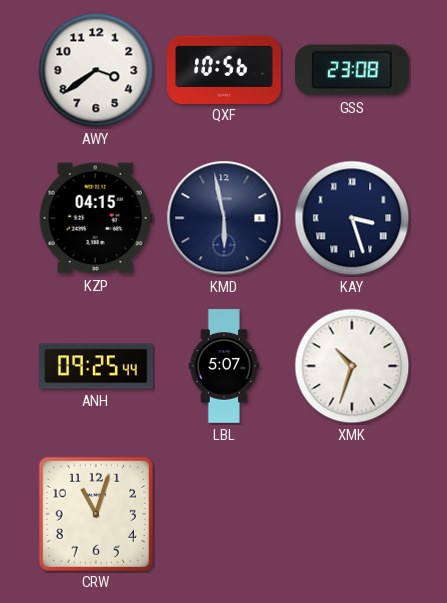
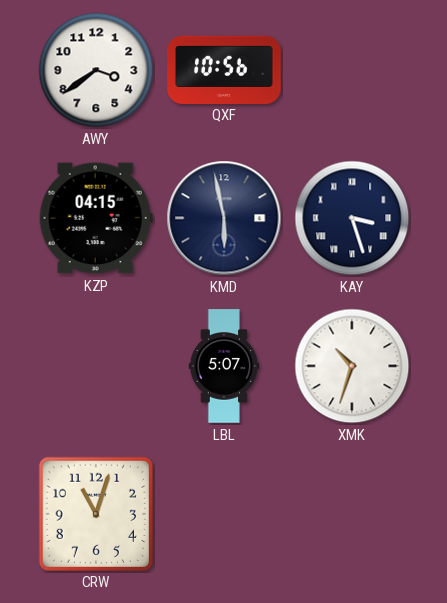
GSS: 23:08 -> none
ANH: 09:25 -> none
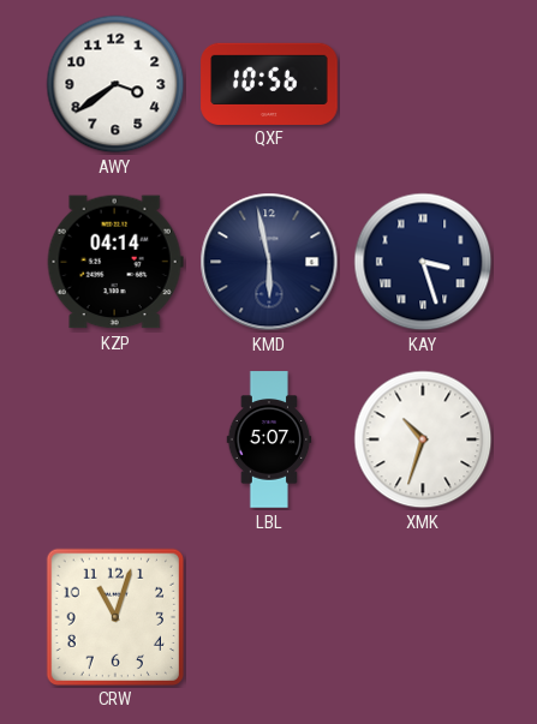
KZP: 04:15 -> 04:14
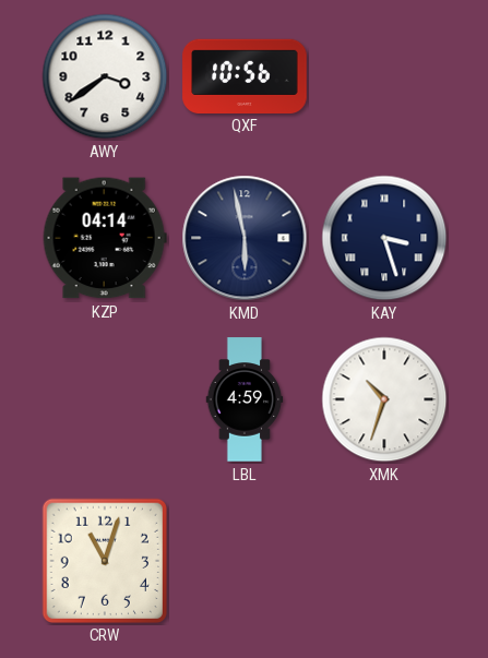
LBL: 5:07 -> 4:59
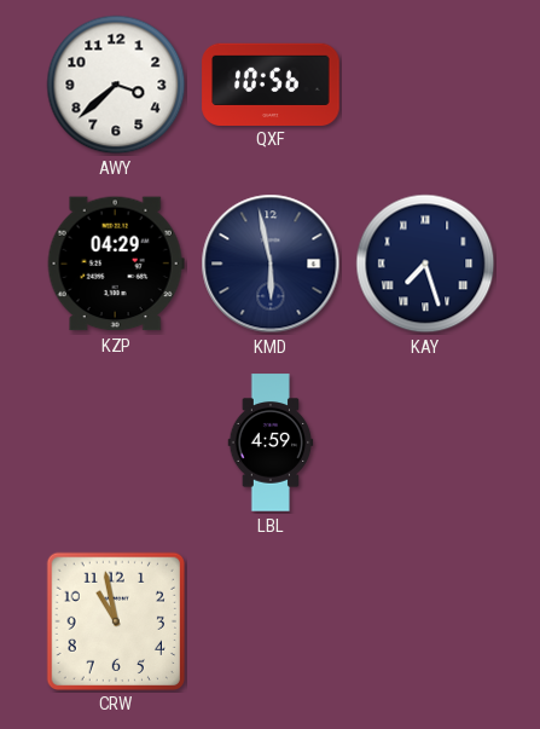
AWY: 3:39 -> 3:38
KZP: 04:14 -> 04:29
KAY: 3:27 -> 7:27
XMK: 10:33 -> none
CRW: 11:03 -> 10:58
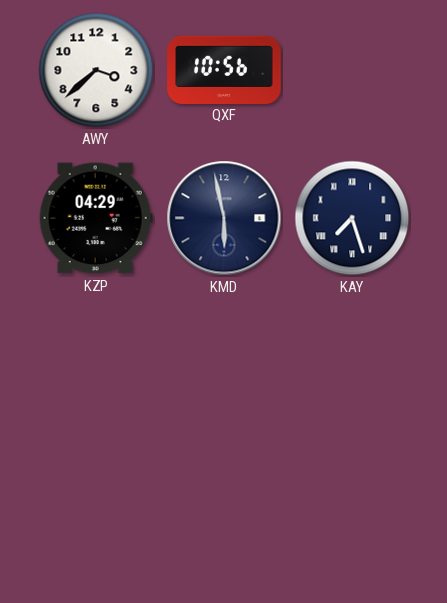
LBL: 4:59 -> none
CRW: 10:58 -> none
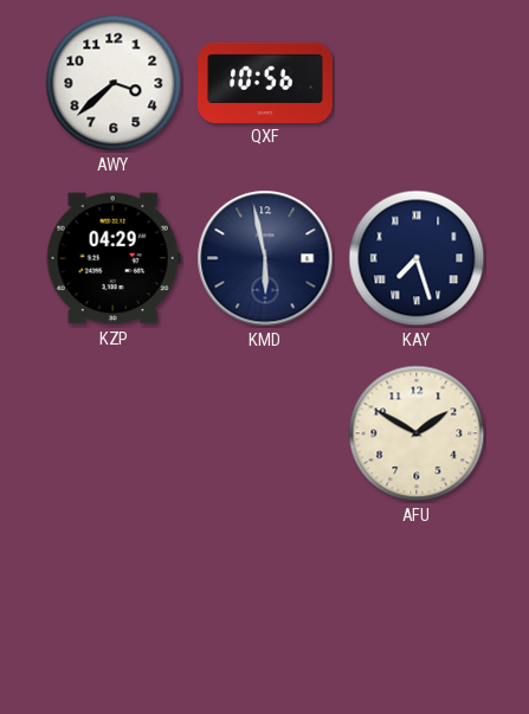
AFU: none -> 1:50
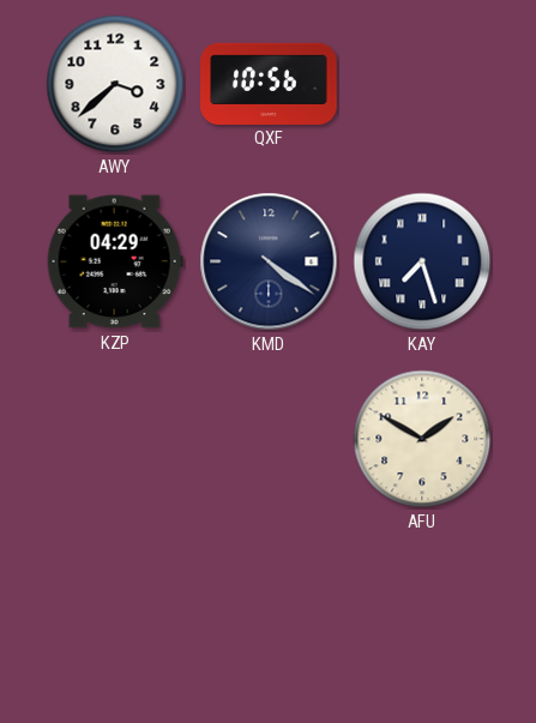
KMD: 5:58 -> 4:21
